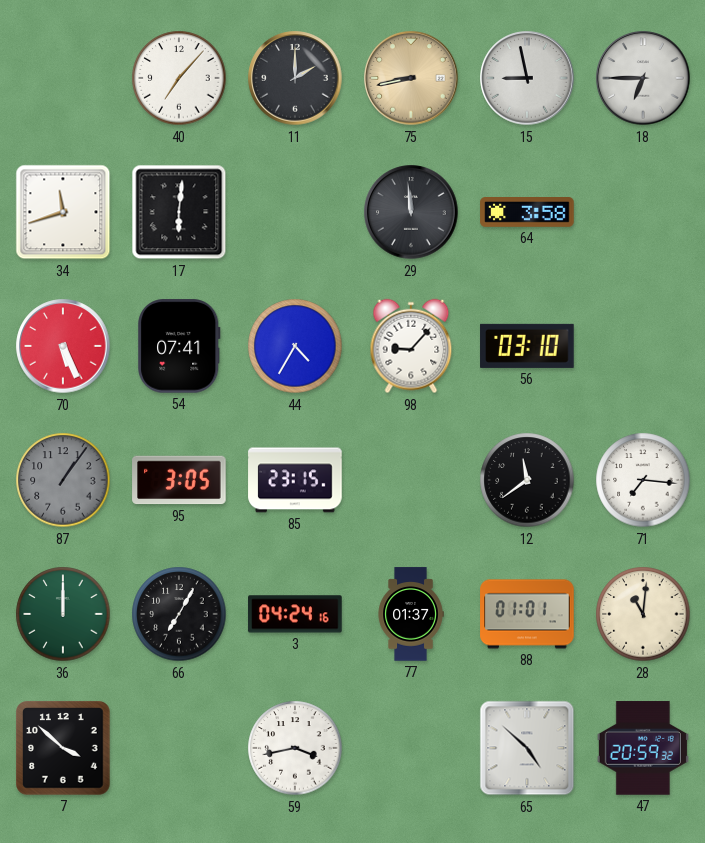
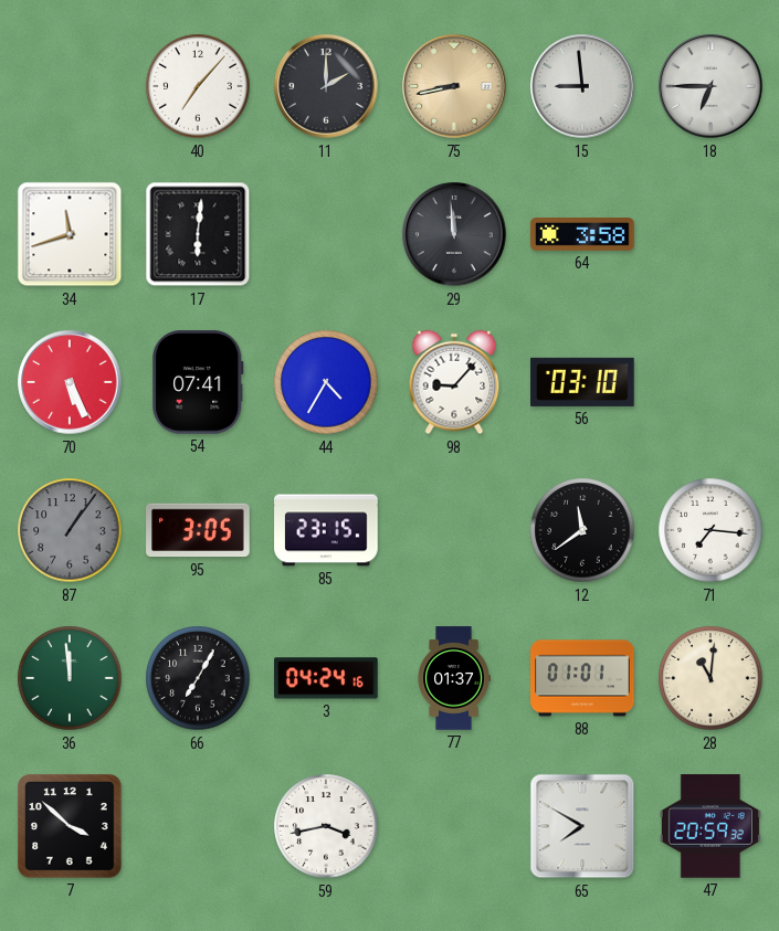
15: 8:58 -> 8:59
36: 12:00 -> 11:59
65: 4:52 -> 7:50
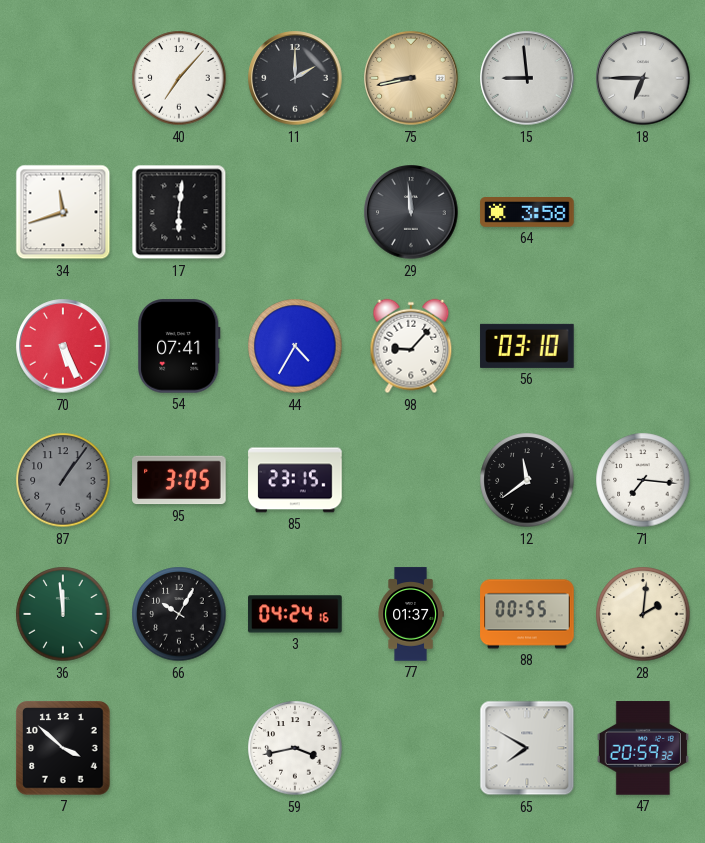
66: 7:05 -> 10:05
88: 01:01 -> 00:55
28: 11:01 -> 2:01
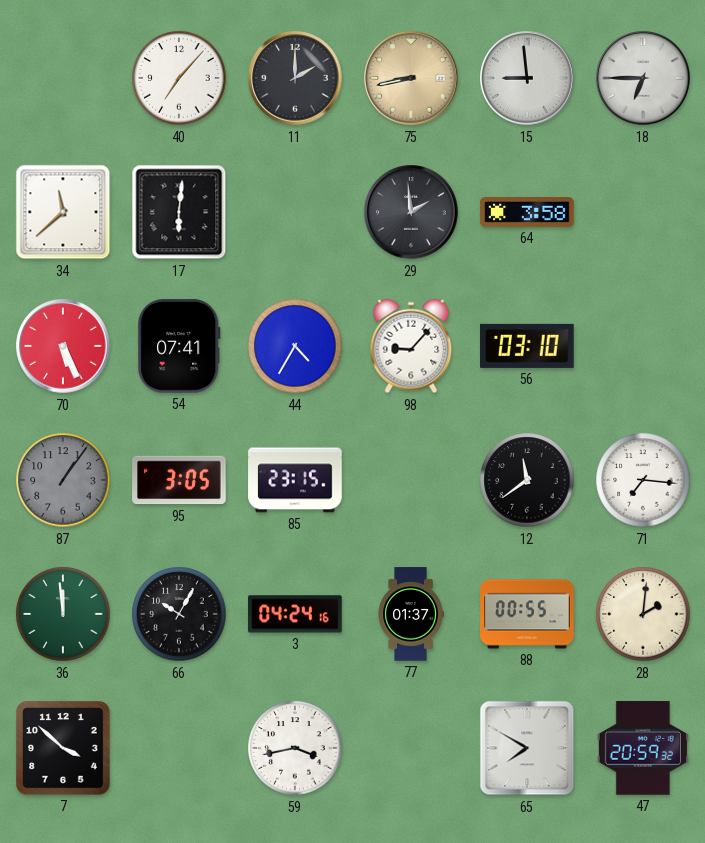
34: 11:42 -> 11:38
29: 11:59 -> 1:59
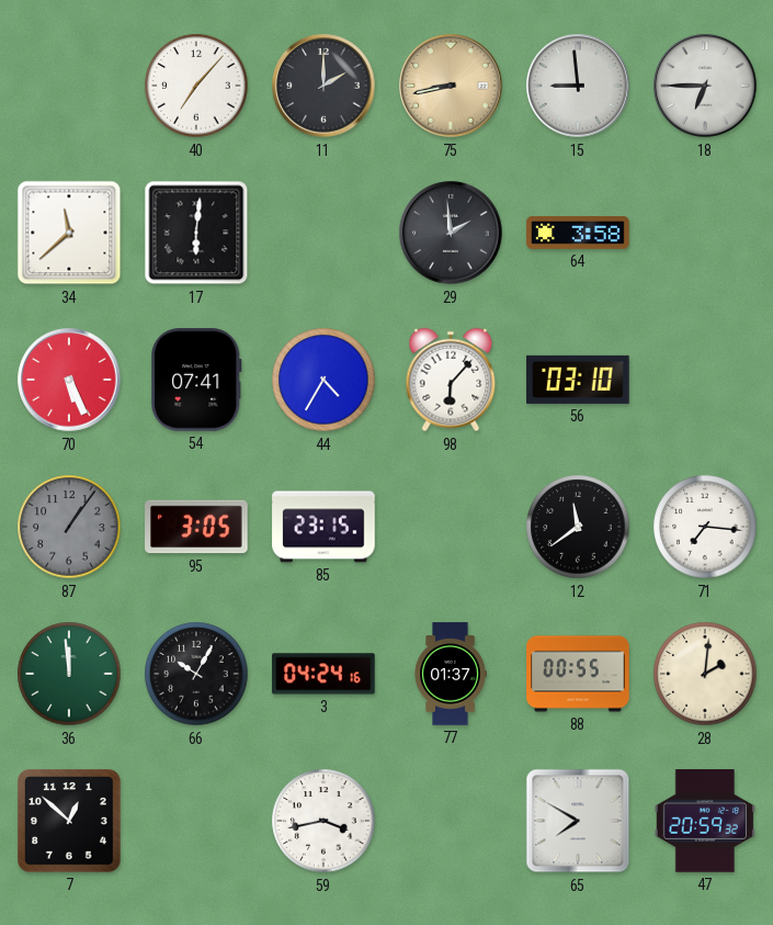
98: 9:07 -> 6:07
7: 3:52 -> 12:52
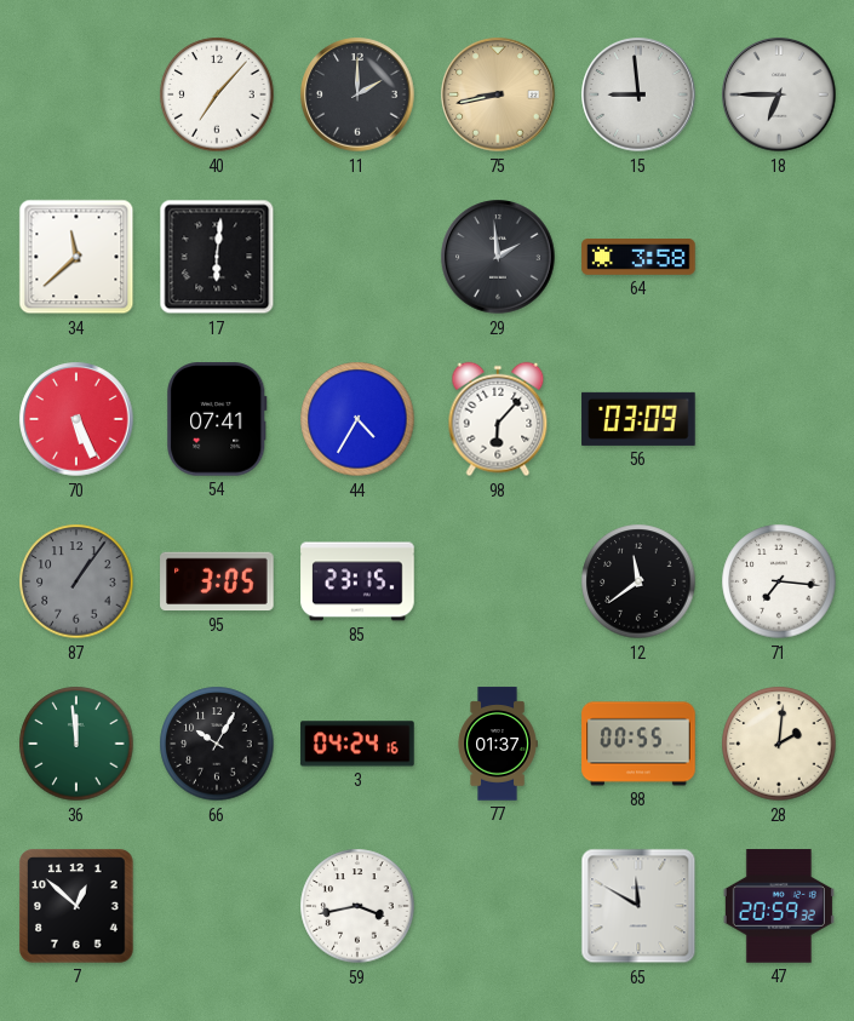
56: 03:10 -> 03:09
65: 7:50 -> 11:50
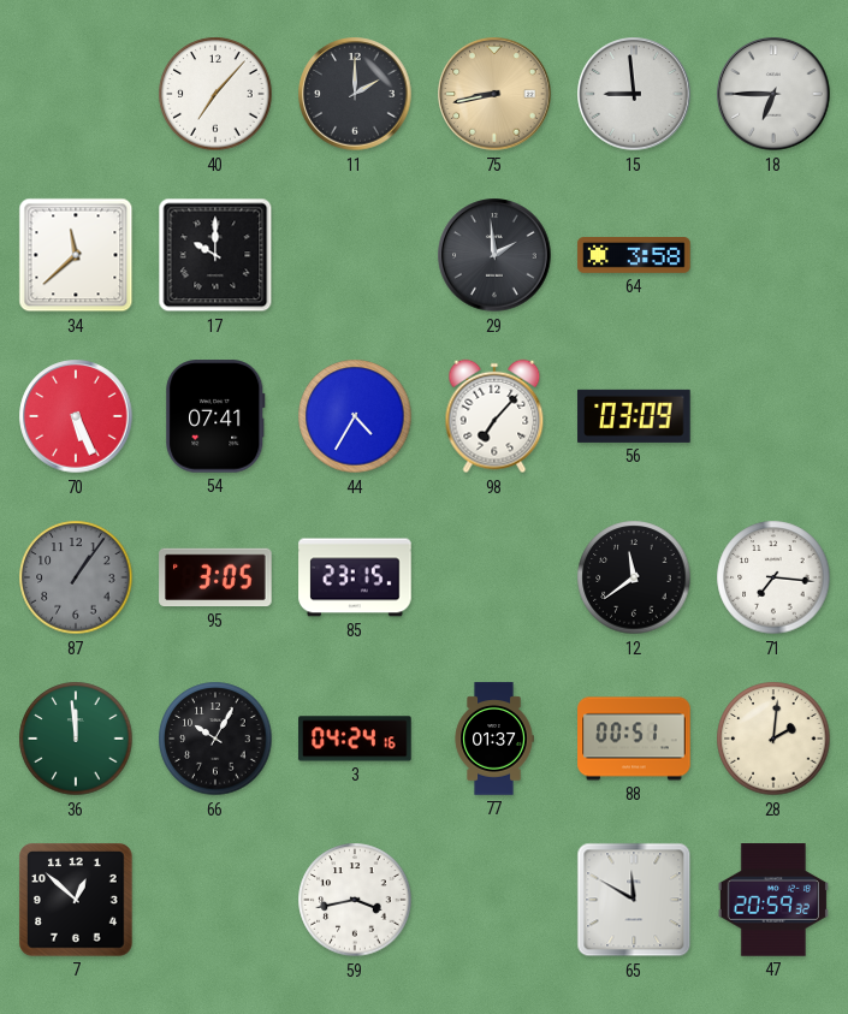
17: 6:01 -> 10:00
98: 6:07 -> 7:07
88: 00:55 -> 00:51
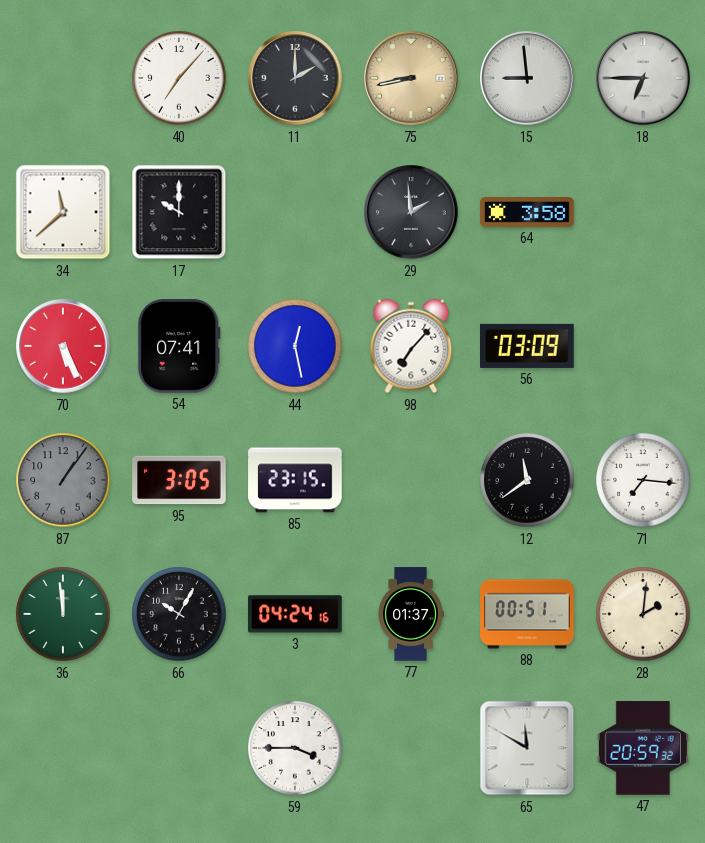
44: 4:35 -> 12:28
7: 12:52 -> none
59: 3:43 -> 3:45
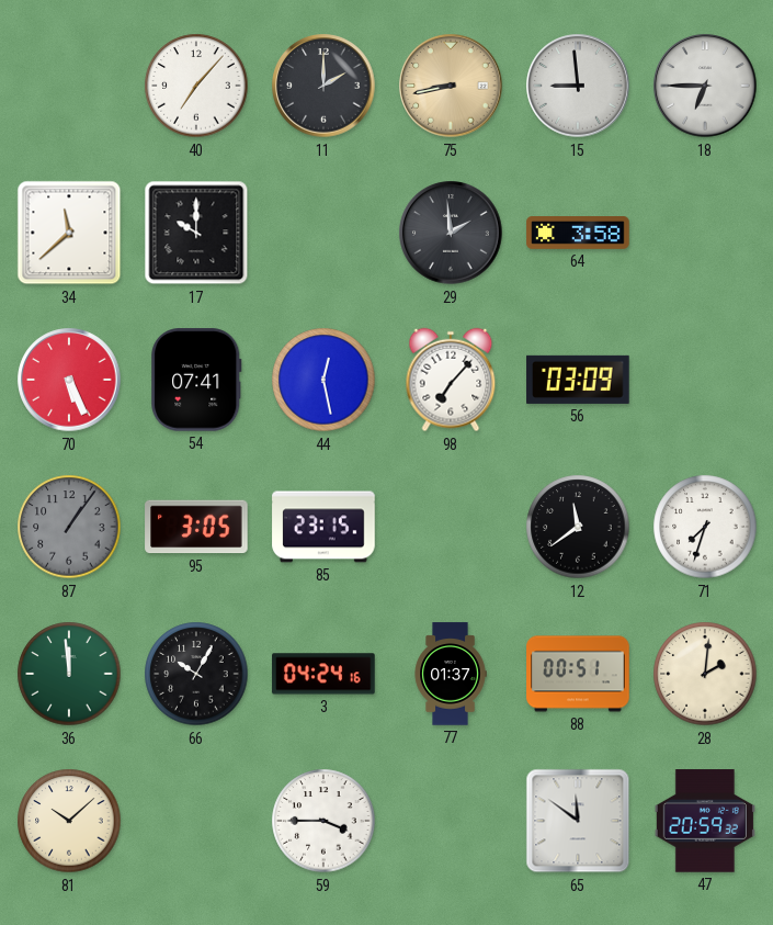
71: 7:16 -> 7:33
81: none -> 10:08
65: 11:50 -> 11:51
